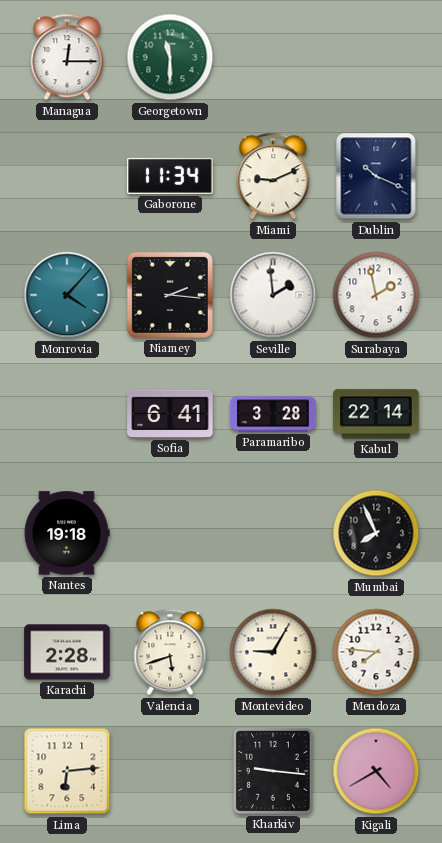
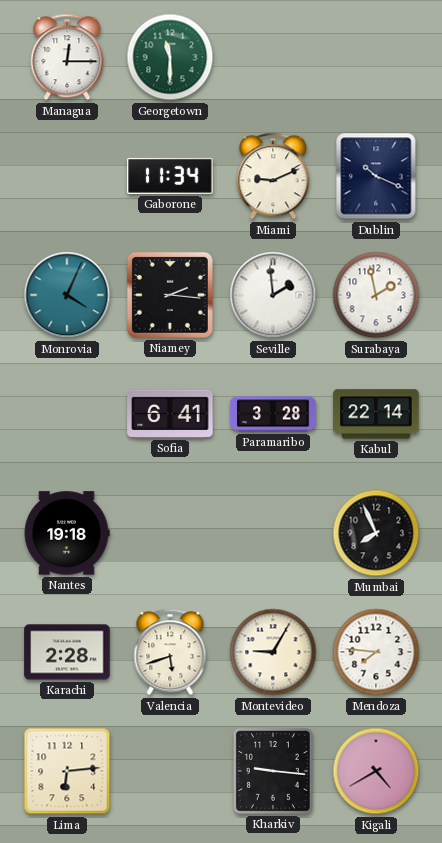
Monrovia: 4:07 -> 4:04
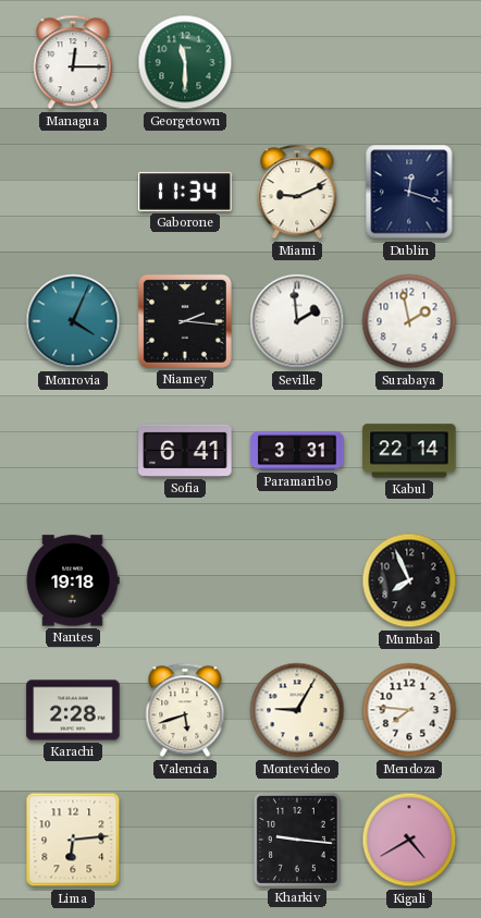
Dublin: 10:19 -> 12:18
Paramaribo: 3:28 -> 3:31
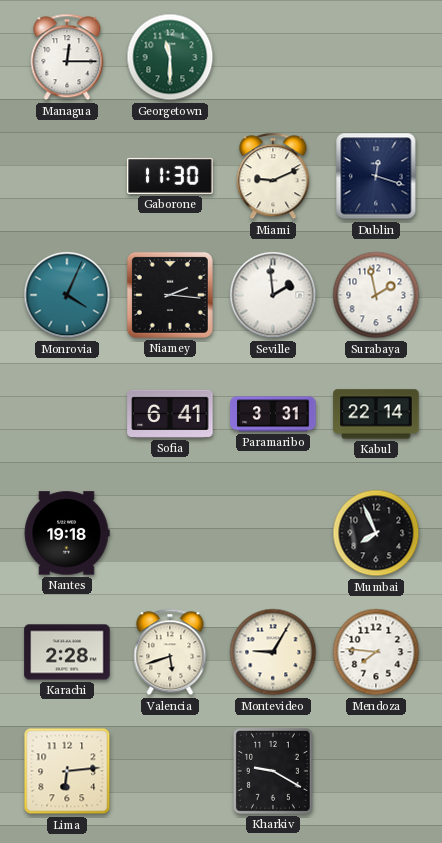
Gaborone: 11:34 -> 11:30
Kharkiv: 9:16 -> 9:20
Kigali: 4:40 -> none
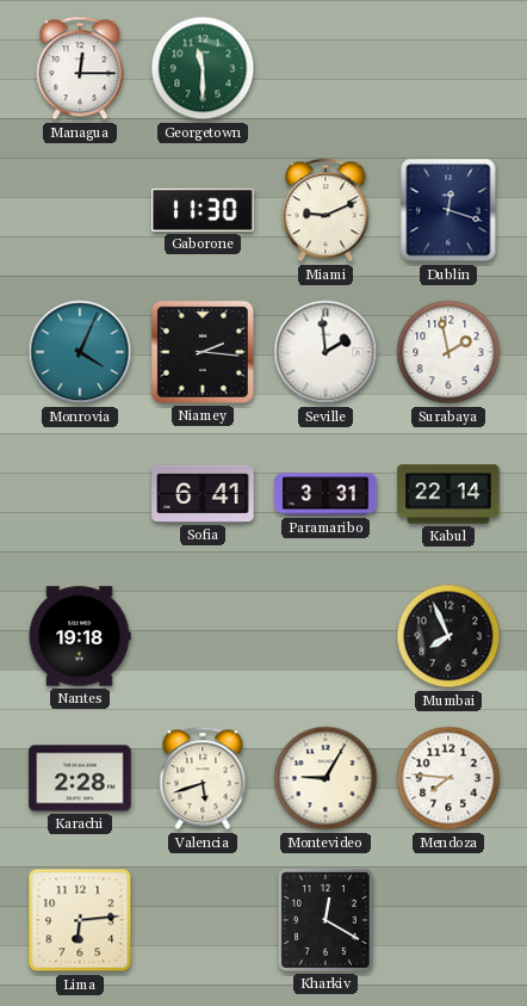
Kharkiv: 9:20 -> 12:20
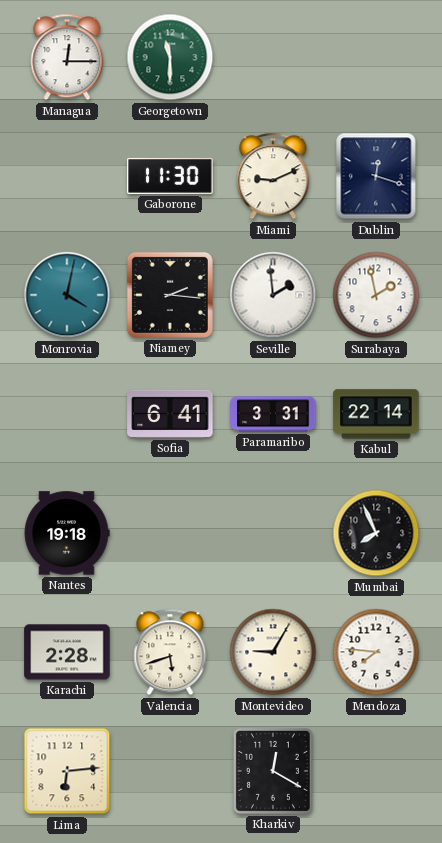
Monrovia: 4:04 -> 4:02
